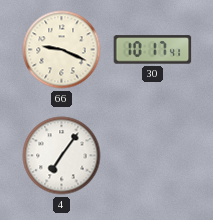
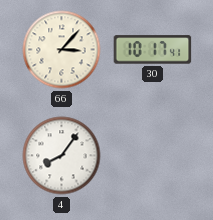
66: 9:19 -> 3:07
4: 7:06 -> 8:06
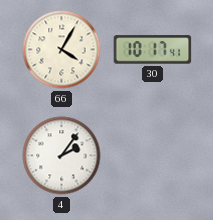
66: 3:07 -> 4:05
4: 8:06 -> 2:06
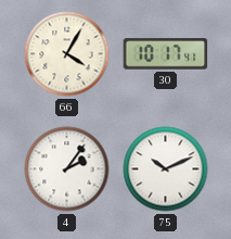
75: none -> 10:11
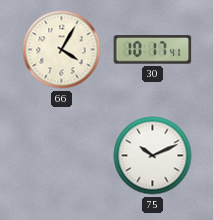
4: 2:06 -> none
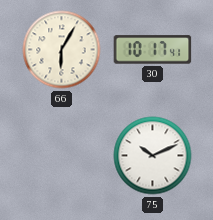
66: 4:05 -> 6:05
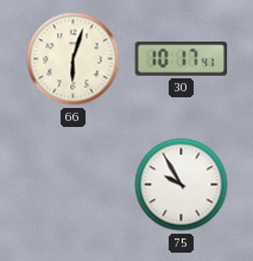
66: 6:05 -> 6:03
75: 10:11 -> 9:55
